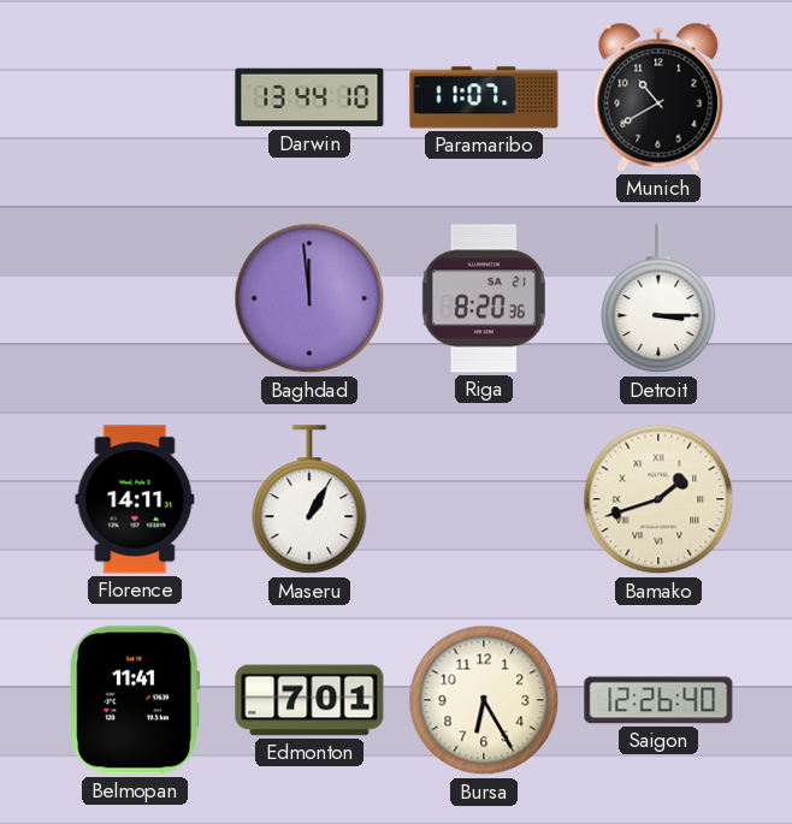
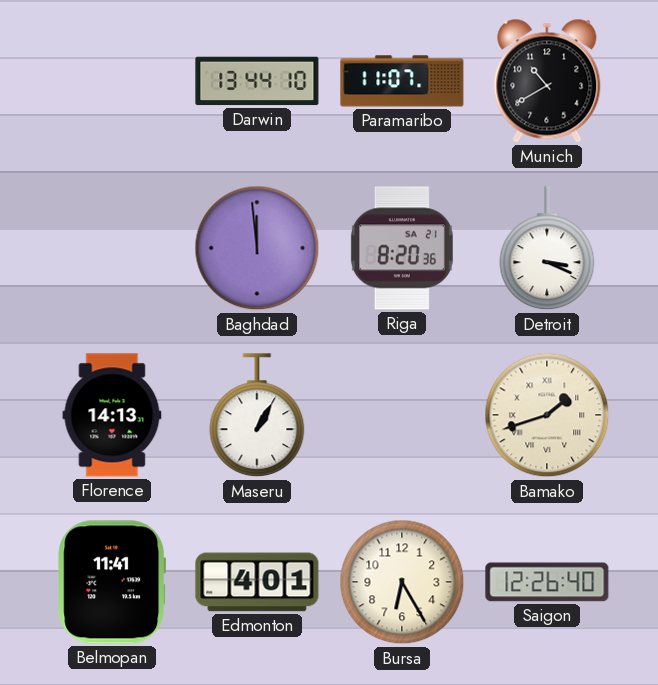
Detroit: 3:15 -> 3:19
Florence: 14:11 -> 14:13
Edmonton: 7:01 -> 4:01
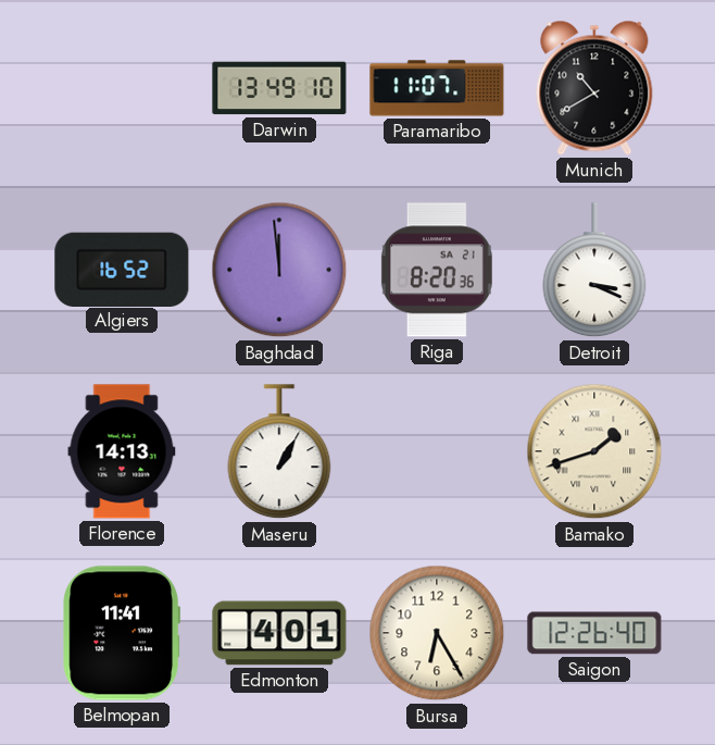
Darwin: 13:44 -> 13:49
Algiers: none -> 16:52
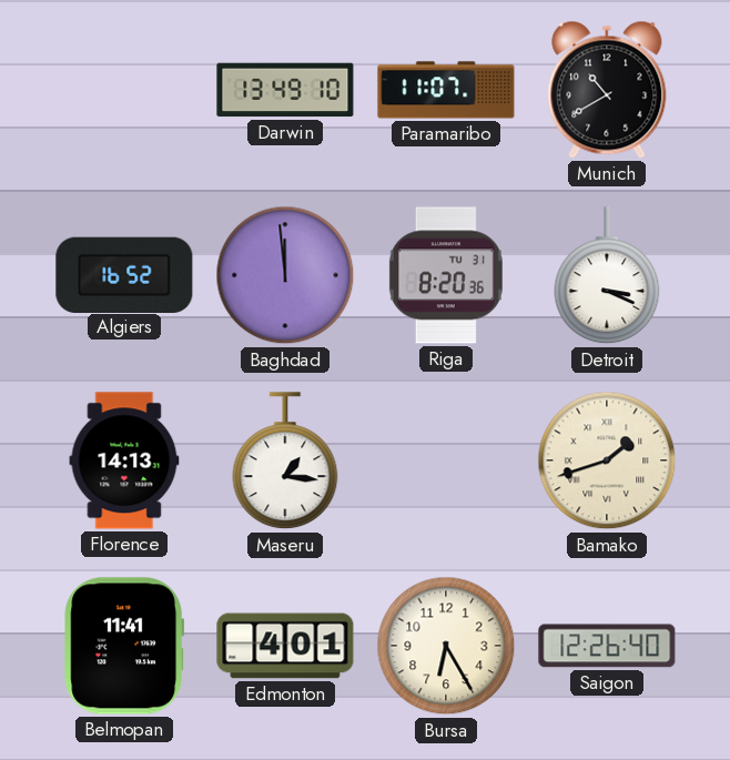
Riga date: SA 21 -> TU 31
Maseru: 1:05 -> 1:16
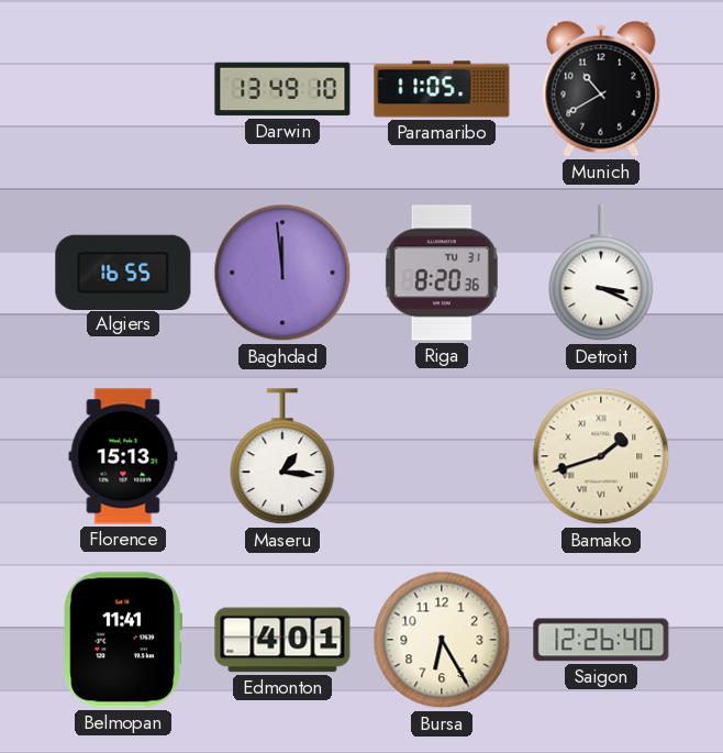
Paramaribo: 11:07 -> 11:05
Algiers: 16:52 -> 16:55
Florence: 14:13 -> 15:13
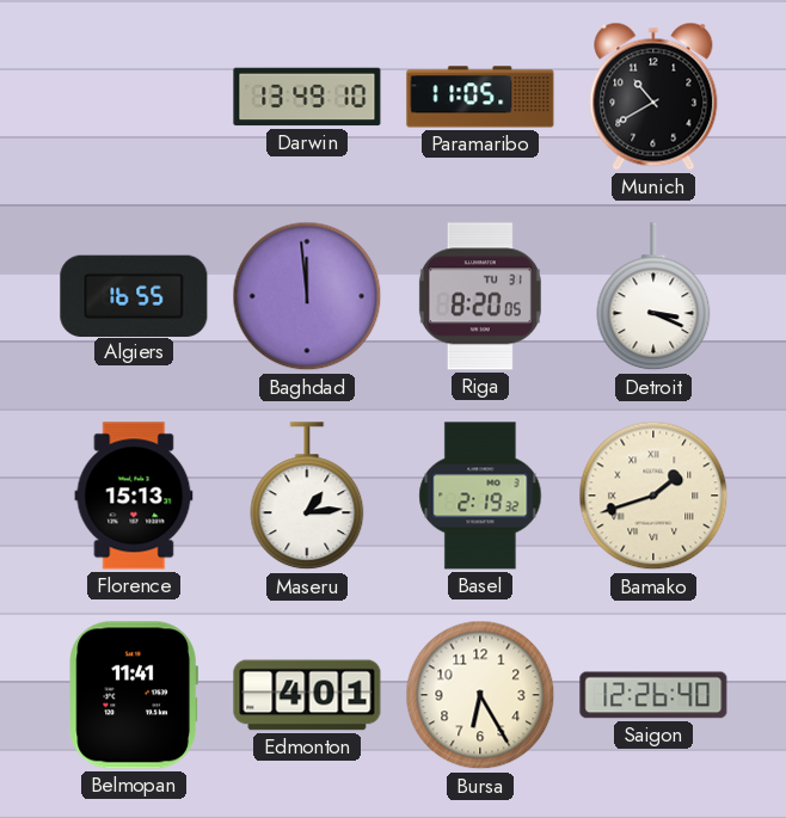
Riga: 8:20:36 -> 8:20:05
Maseru: 1:16 -> 1:14
Basel: none -> 2:19
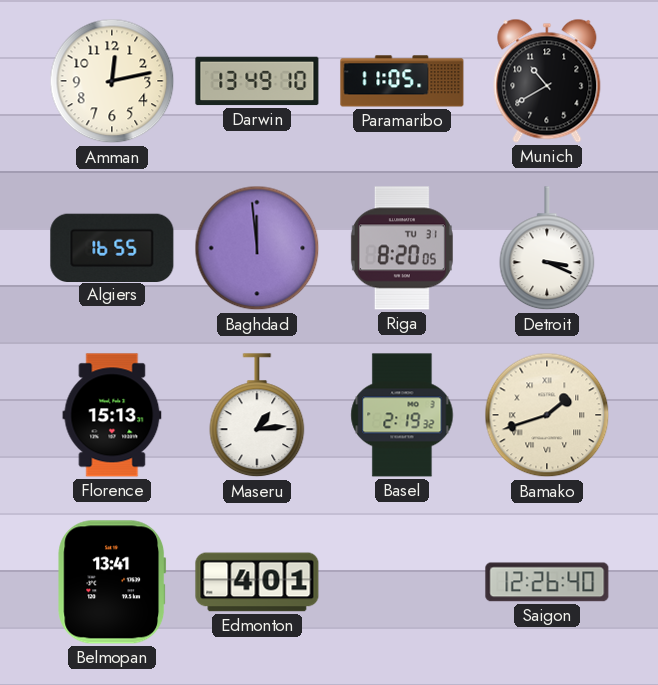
Amman: none -> 12:13
Belmopan: 11:41 -> 13:41
Bursa: 6:25 -> none
